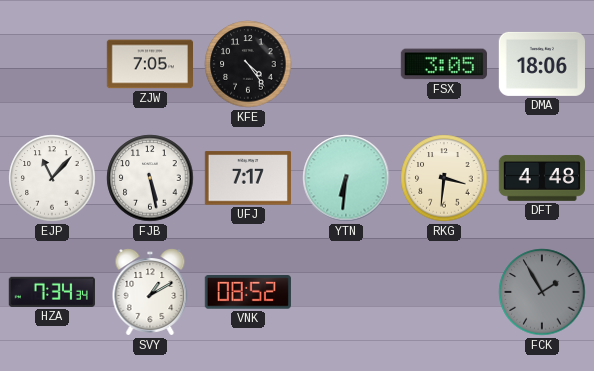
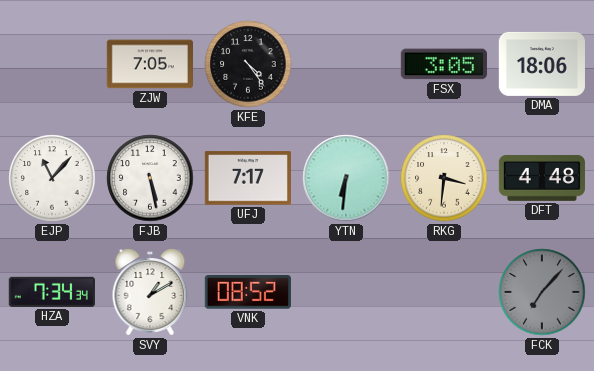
FCK: 1:55 -> 7:07
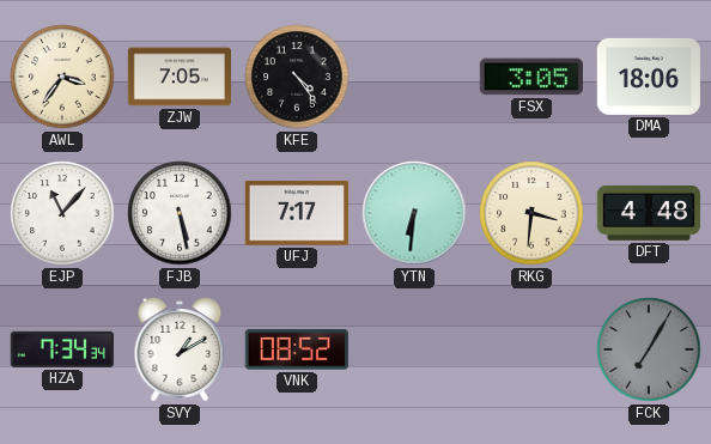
AWL: none -> 3:36
FCK: 7:07 -> 7:05
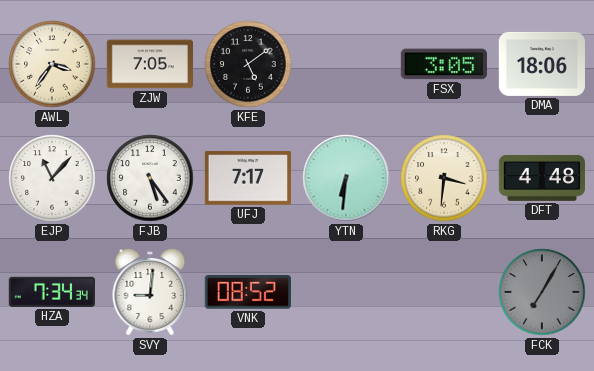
KFE: 4:24 -> 5:09
FJB: 5:28 -> 5:24
SVY: 1:10 -> 9:01
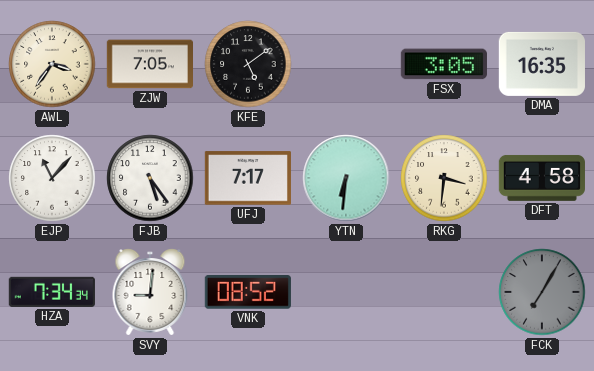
DMA: 18:06 -> 16:35
DFT: 4:48 -> 4:58
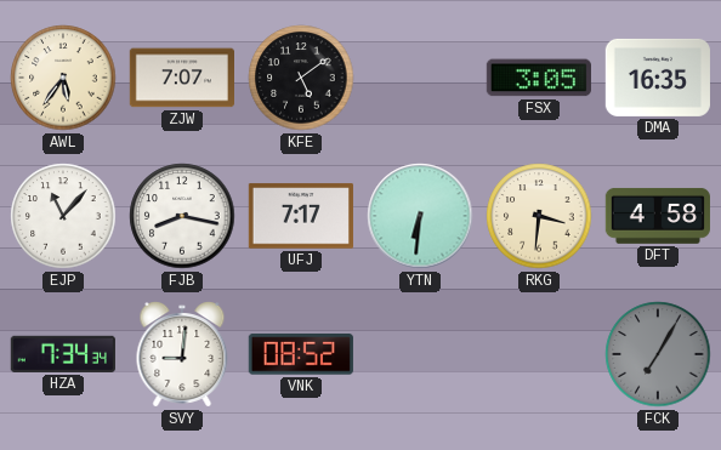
AWL: 3:36 -> 5:36
ZJW: 7:05 -> 7:07
FJB: 5:24 -> 8:17
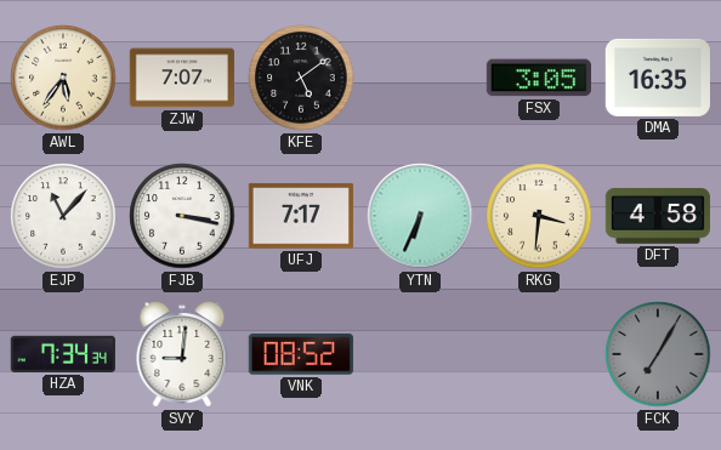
FJB: 8:17 -> 3:17
YTN: 6:31 -> 6:34
